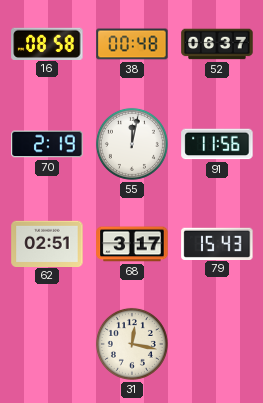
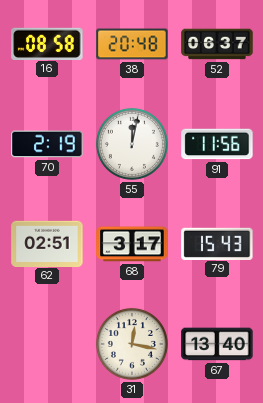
38: 00:48 -> 20:48
67: none -> 13:40
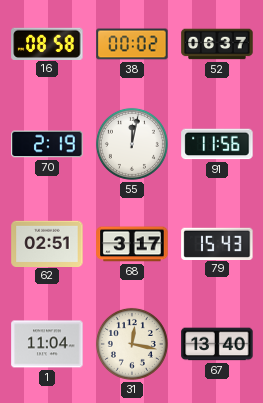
38: 20:48 -> 00:02
1: none -> 11:04
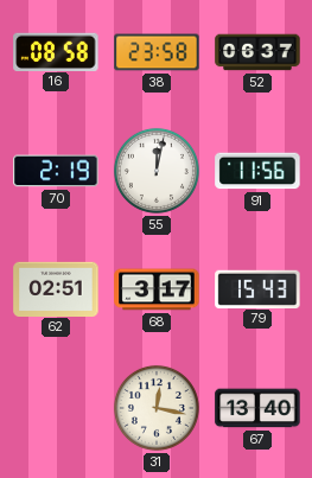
38: 00:02 -> 23:58
1: 11:04 -> none
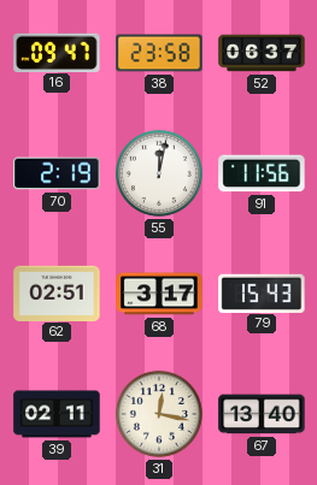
16: 08:58 -> 09:47
39: none -> 02:11
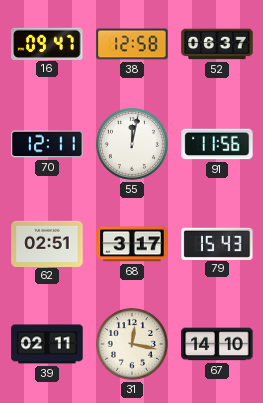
38: 23:58 -> 12:58
70: 2:19 -> 12:11
67: 13:40 -> 14:10
